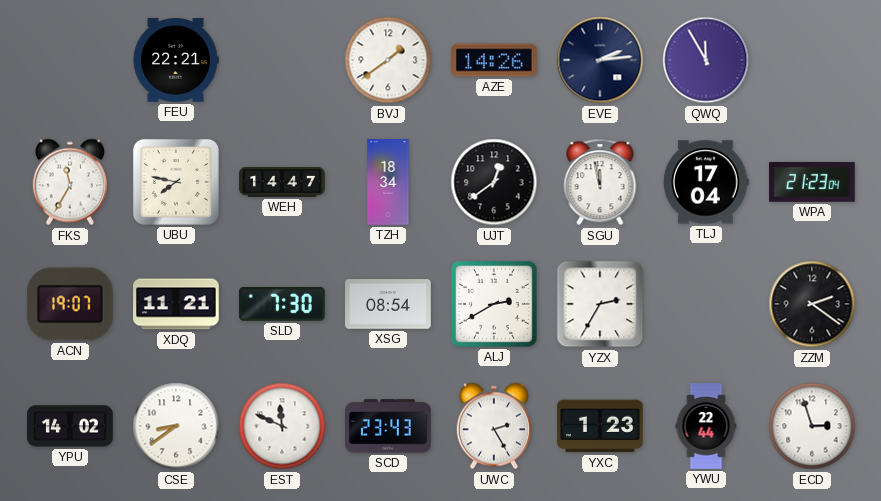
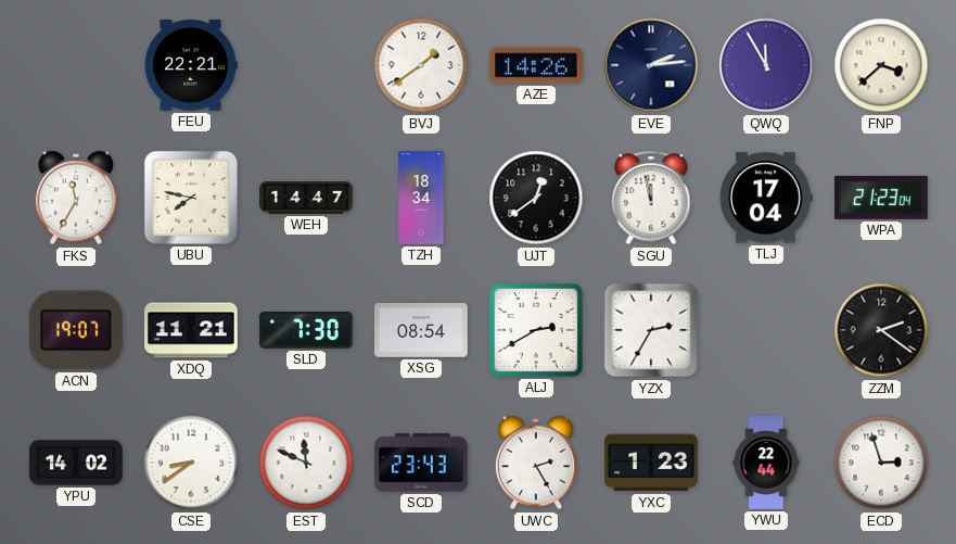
FNP: none -> 3:38
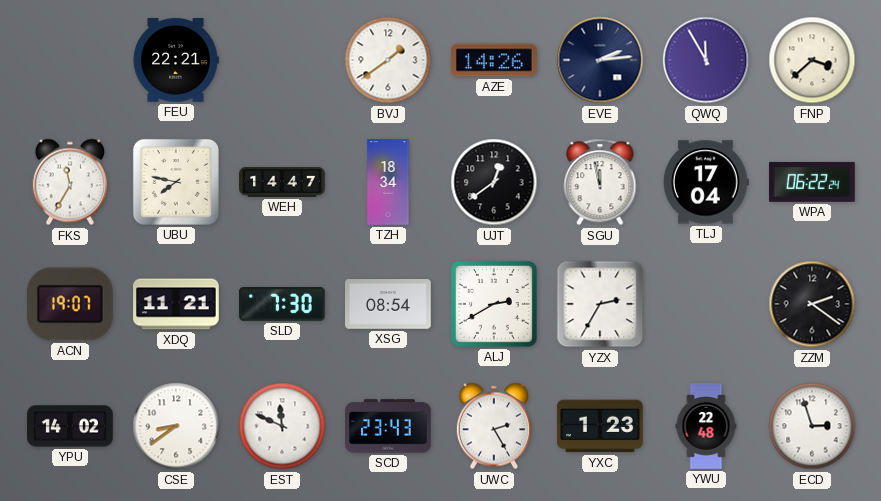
WPA: 21:23 -> 06:22
YWU: 22:44 -> 22:48
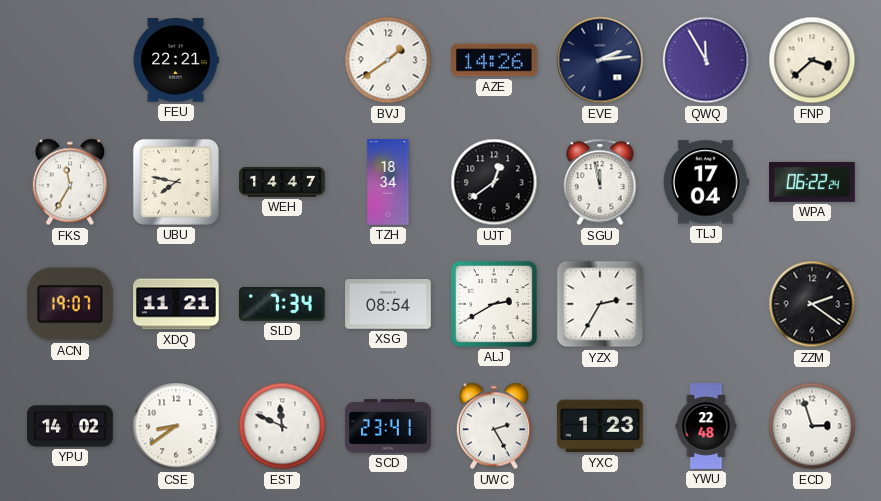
SLD: 7:30 -> 7:34
SCD: 23:43 -> 23:41
